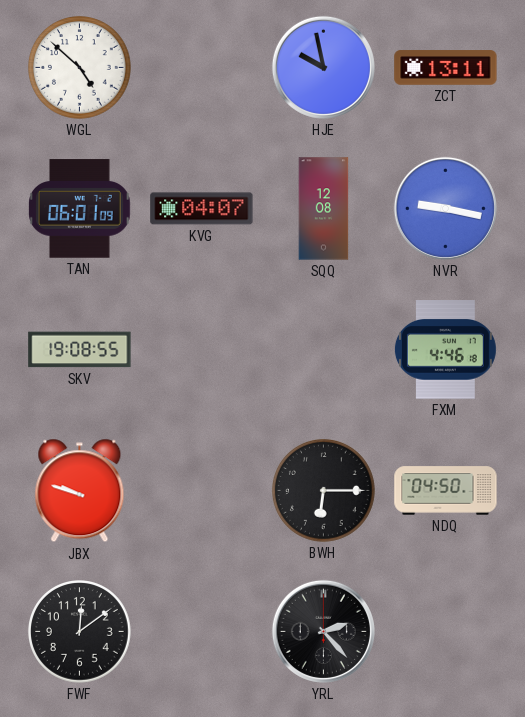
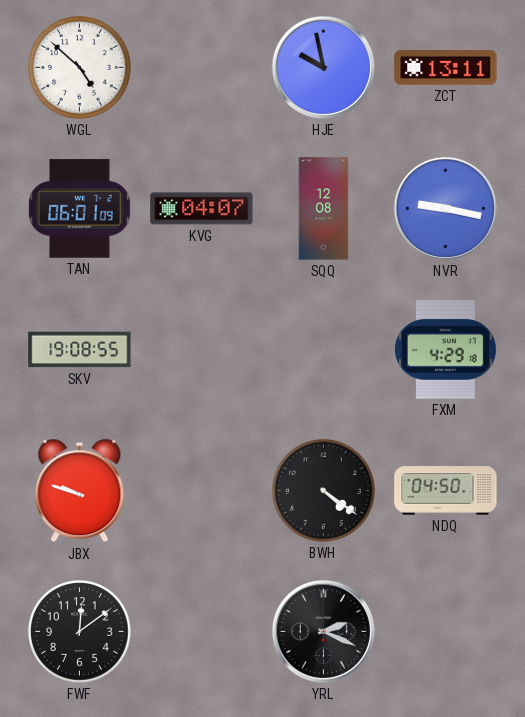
FXM: 4:46 -> 4:29
BWH: 6:15 -> 4:21
YRL: 2:23 -> 2:19
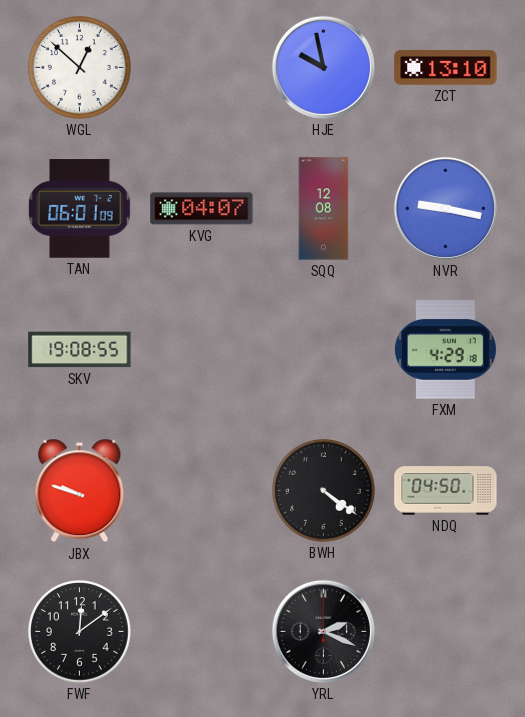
WGL: 4:52 -> 12:52
ZCT: 13:11 -> 13:10
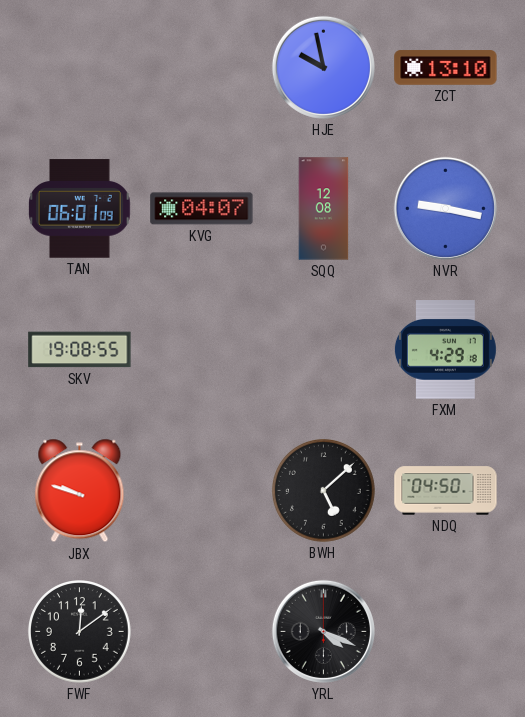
WGL: 12:52 -> none
BWH: 4:21 -> 5:08
YRL: 2:19 -> 4:19
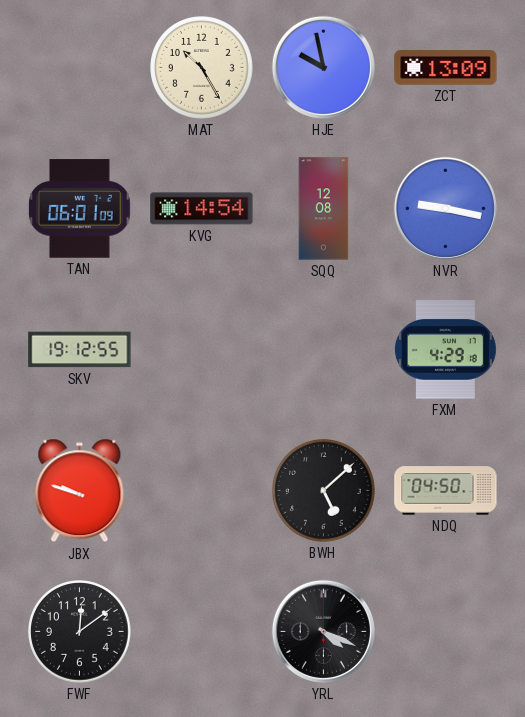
MAT: none -> 10:25
ZCT: 13:10 -> 13:09
KVG: 04:07 -> 14:54
SKV: 19:08 -> 19:12
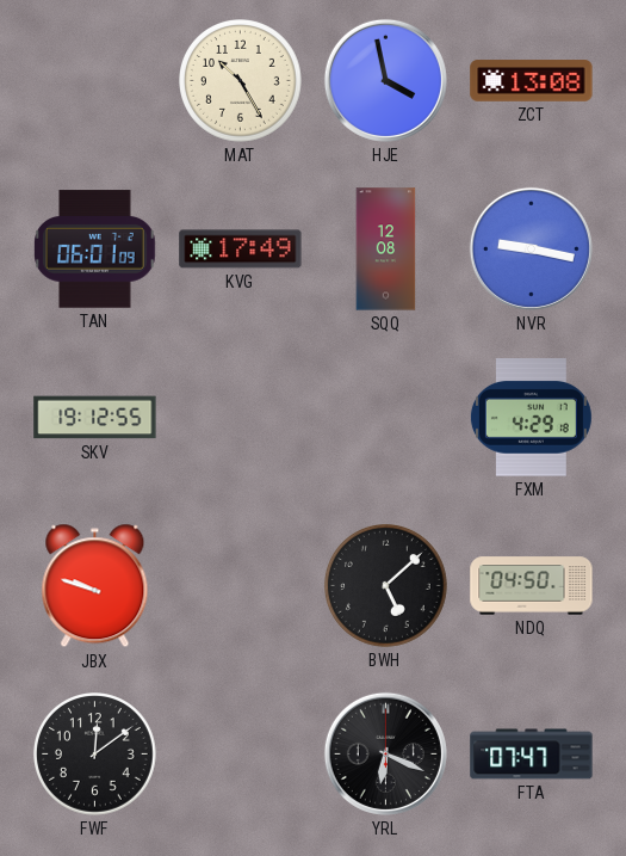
HJE: 9:58 -> 3:58
ZCT: 13:09 -> 13:08
KVG: 14:54 -> 17:49
YRL: 4:19 -> 6:19
FTA: none -> 07:47
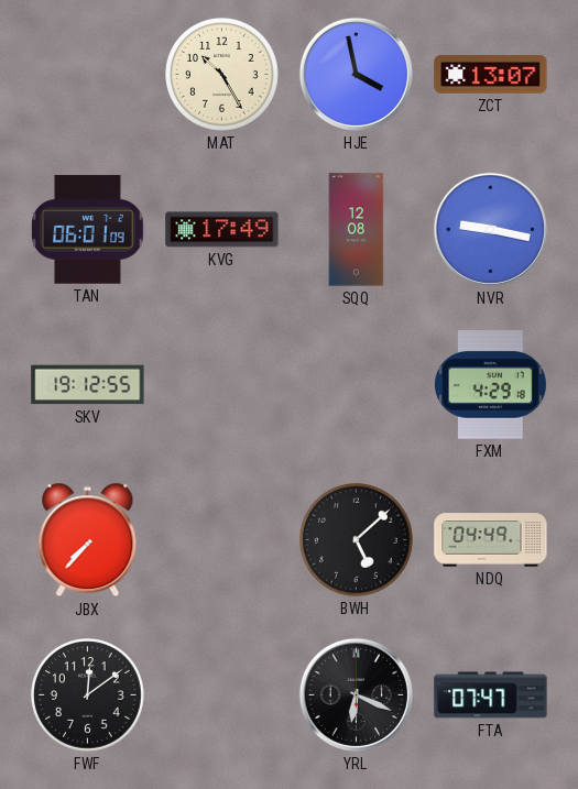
ZCT: 13:08 -> 13:07
JBX: 9:48 -> 7:37
NDQ: 04:50 -> 04:49
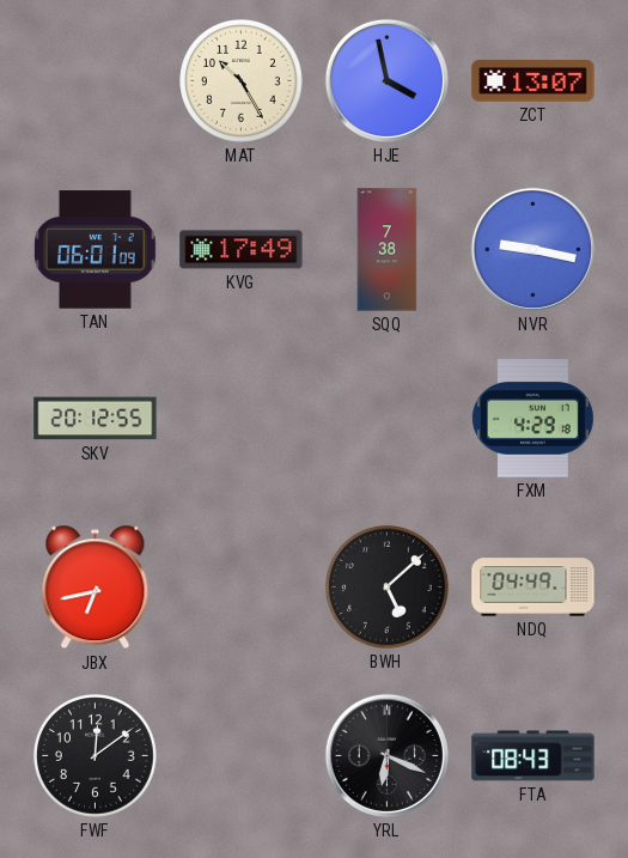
SQQ: 12:08 -> 7:38
SKV: 19:12 -> 20:12
JBX: 7:37 -> 6:43
FTA: 07:47 -> 08:43
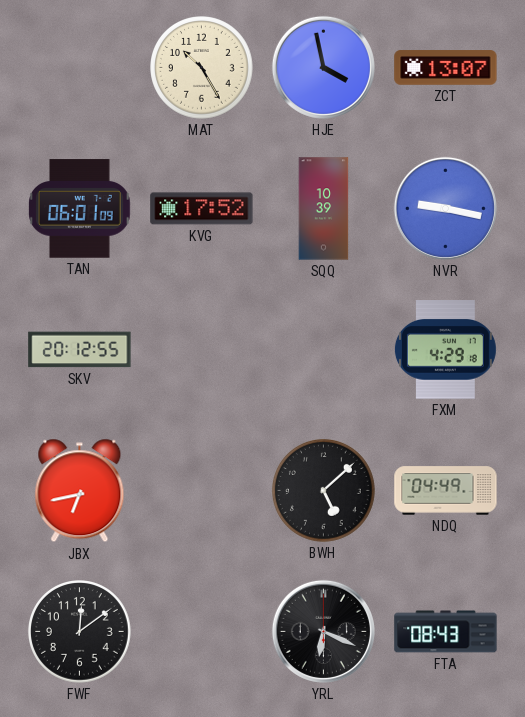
KVG: 17:49 -> 17:52
SQQ: 7:38 -> 10:39
